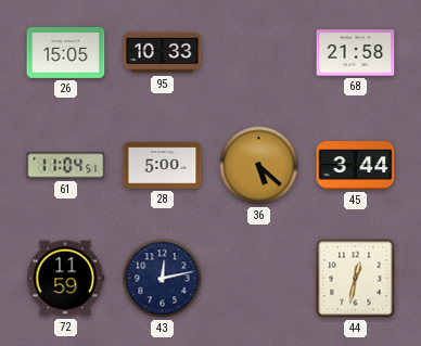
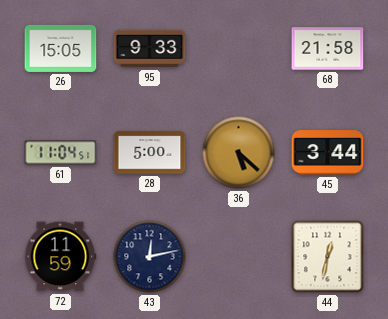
95: 10:33 -> 9:33
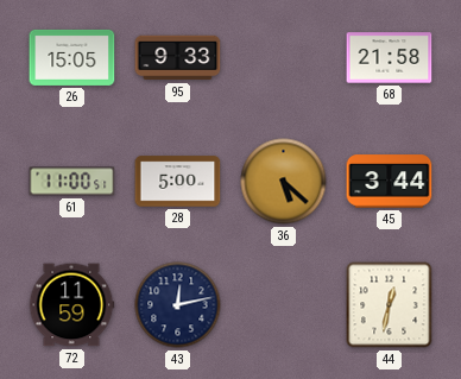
61: 11:04 -> 11:00
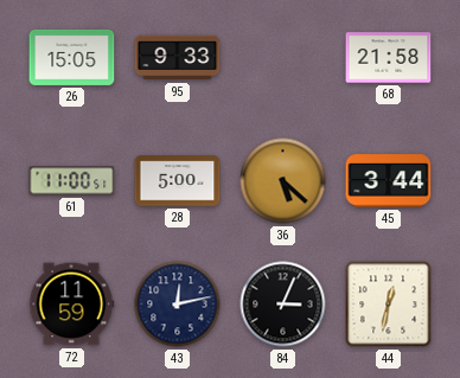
84: none -> 3:04
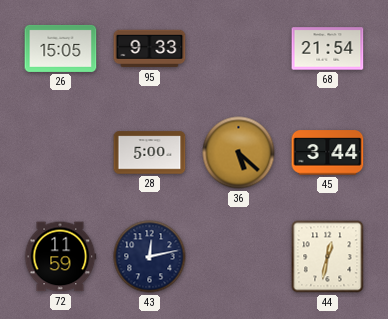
68: 21:58 -> 21:54
61: 11:00 -> none
84: 3:04 -> none
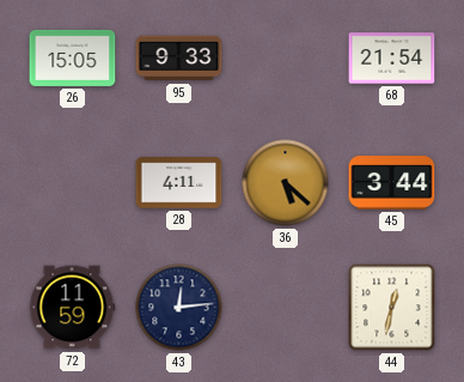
28: 5:00 -> 4:11
43: 12:13 -> 12:14
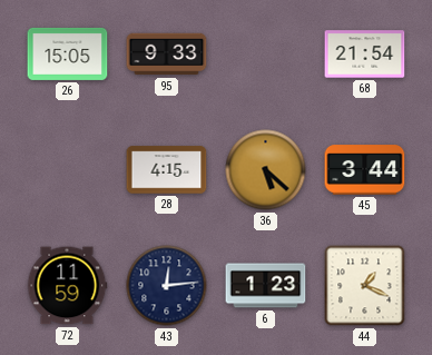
28: 4:11 -> 4:15
6: none -> 1:23
44: 12:32 -> 1:19
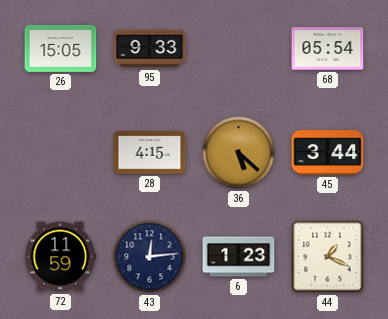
68: 21:54 -> 05:54
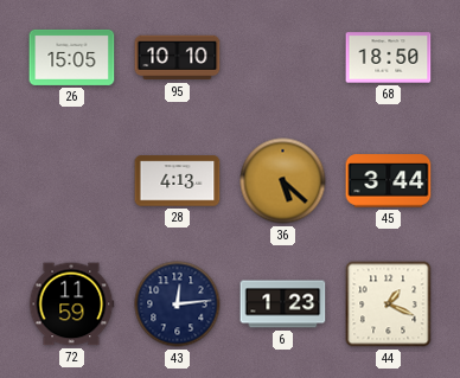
95: 9:33 -> 10:10
68: 05:54 -> 18:50
28: 4:15 -> 4:13
